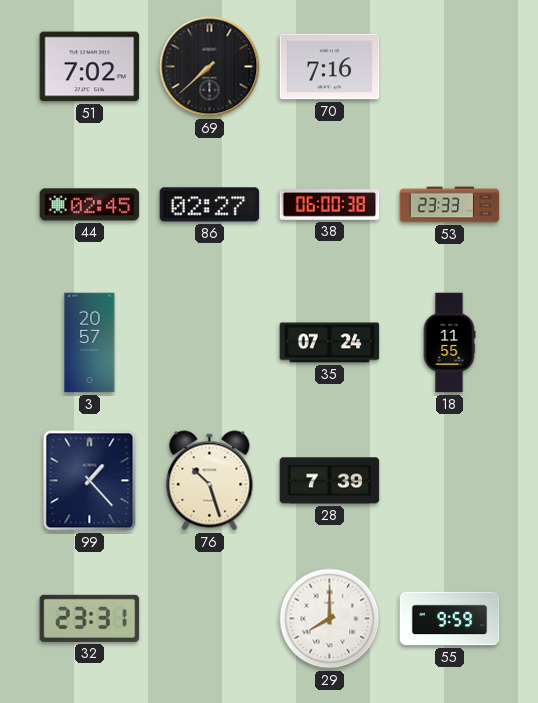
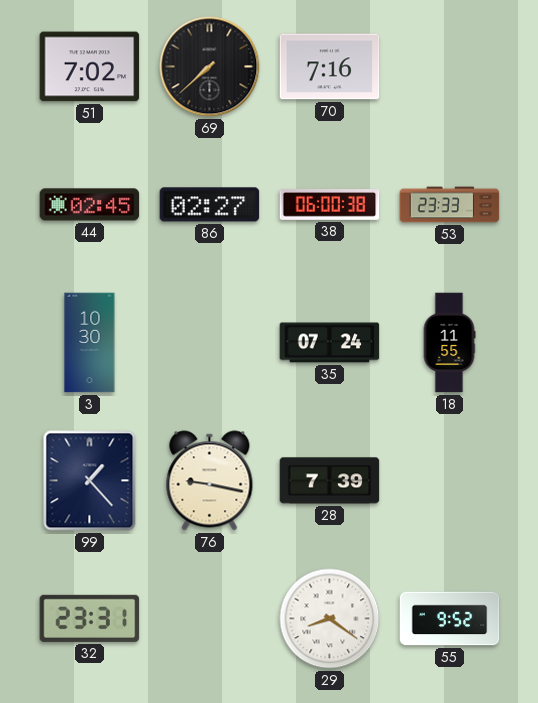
3: 20:57 -> 10:30
76: 10:27 -> 9:17
29: 8:00 -> 8:21
55: 9:59 -> 9:52
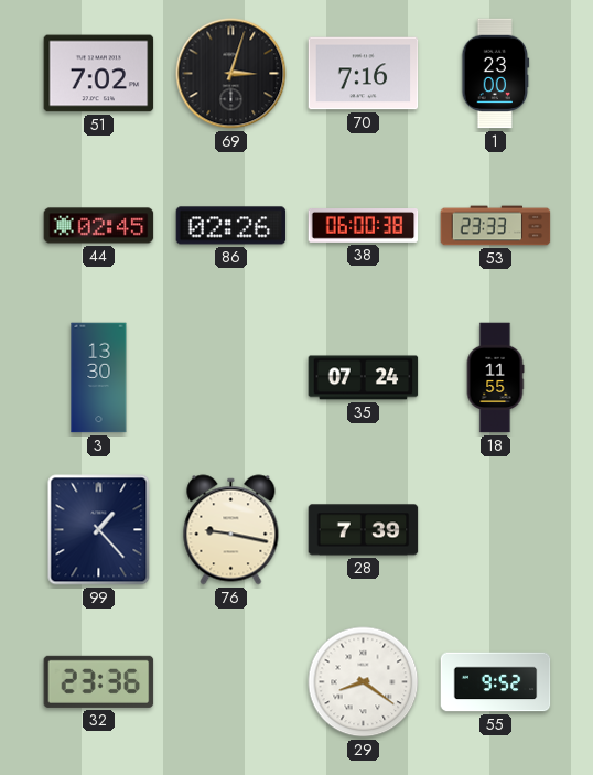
69: 7:38 -> 3:03
1: none -> 23:00
86: 02:27 -> 02:26
3: 10:30 -> 13:30
32: 23:31 -> 23:36
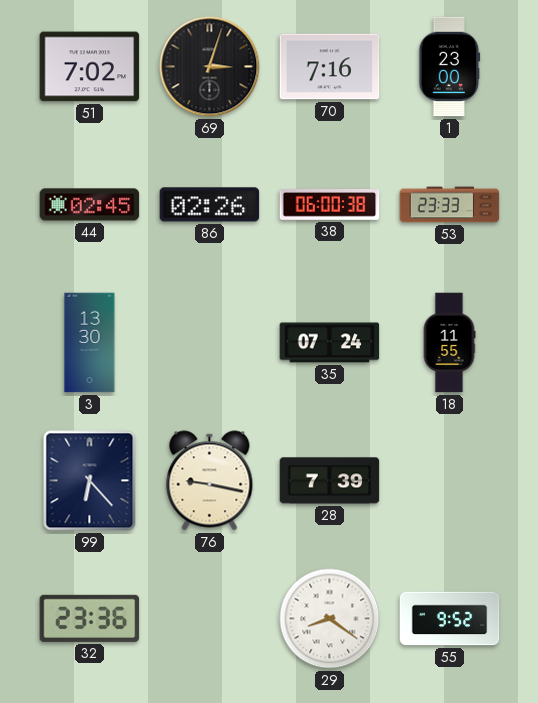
99: 1:23 -> 6:23
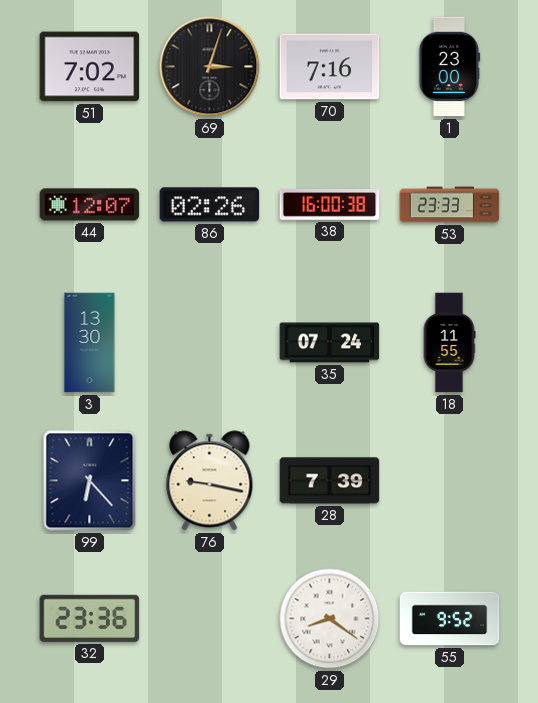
44: 02:45 -> 12:07
38: 06:00 -> 16:00
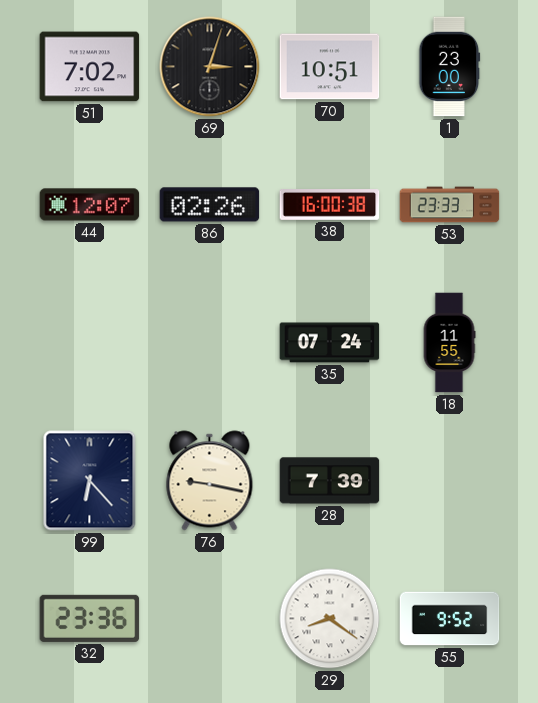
70: 7:16 -> 10:51
3: 13:30 -> none
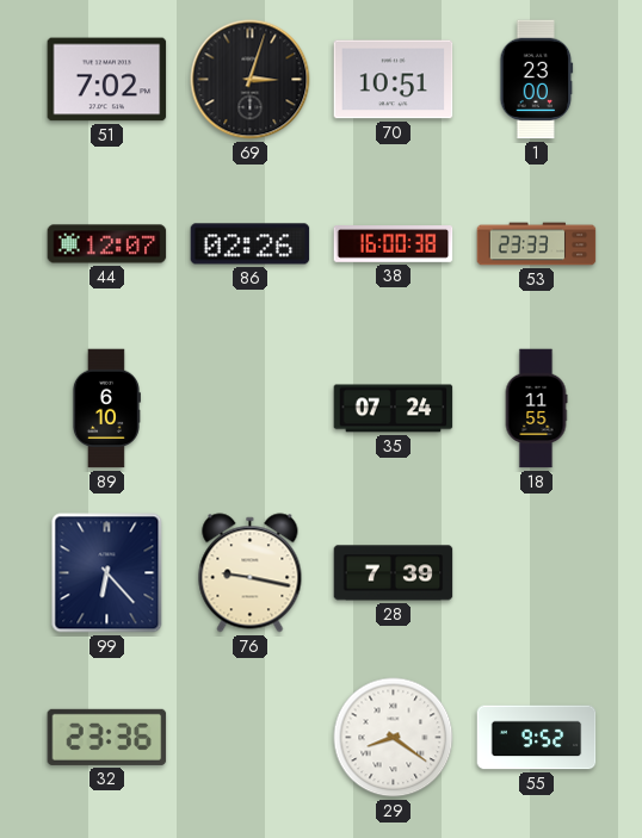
89: none -> 6:10
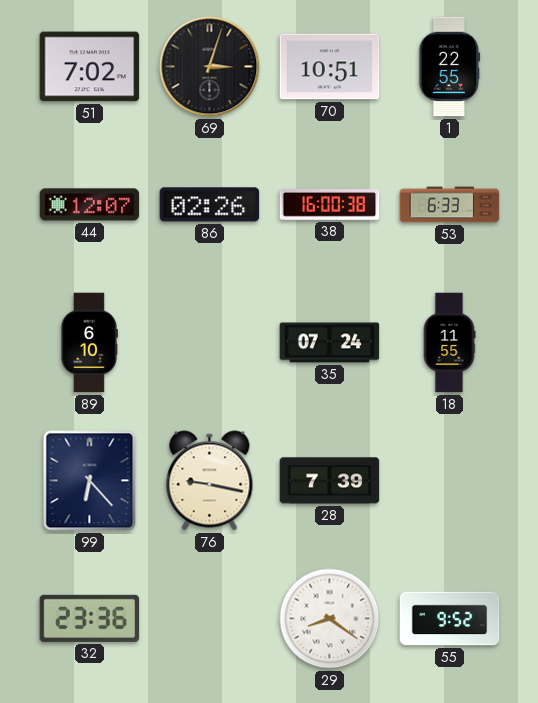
1: 23:00 -> 22:55
53: 23:33 -> 6:33
